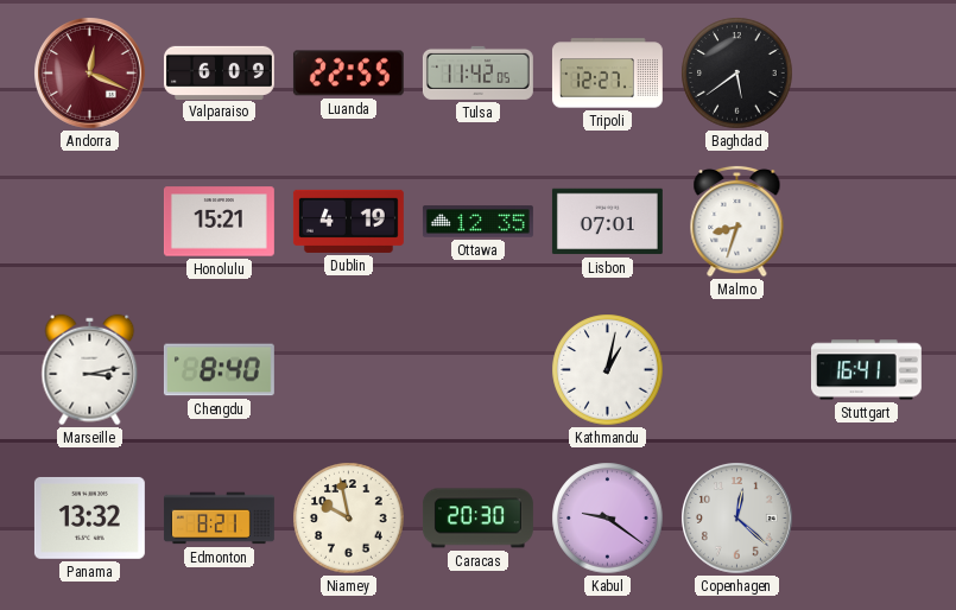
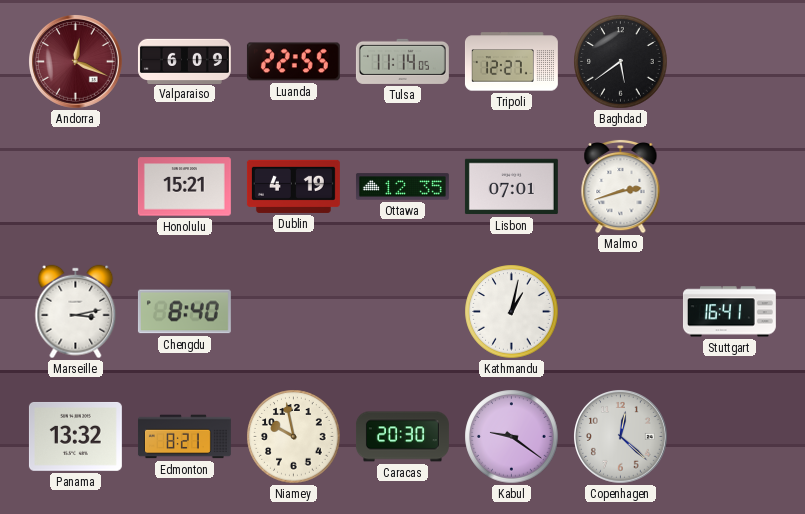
Tulsa: 11:42 -> 11:14
Malmo: 8:33 -> 2:42
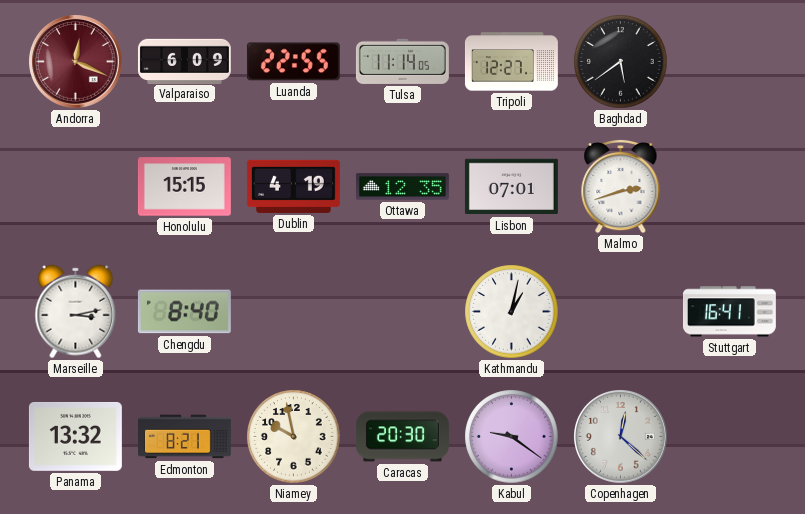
Honolulu: 15:21 -> 15:15
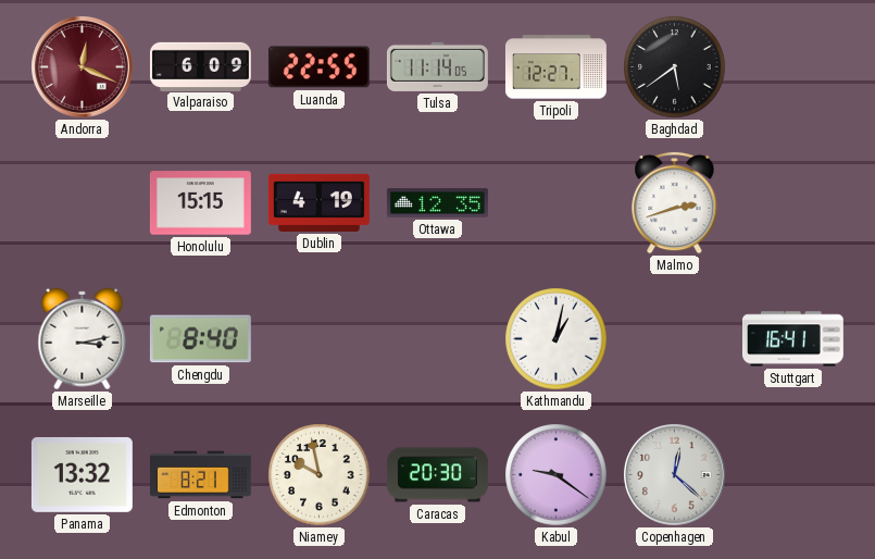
Lisbon: 07:01 -> none
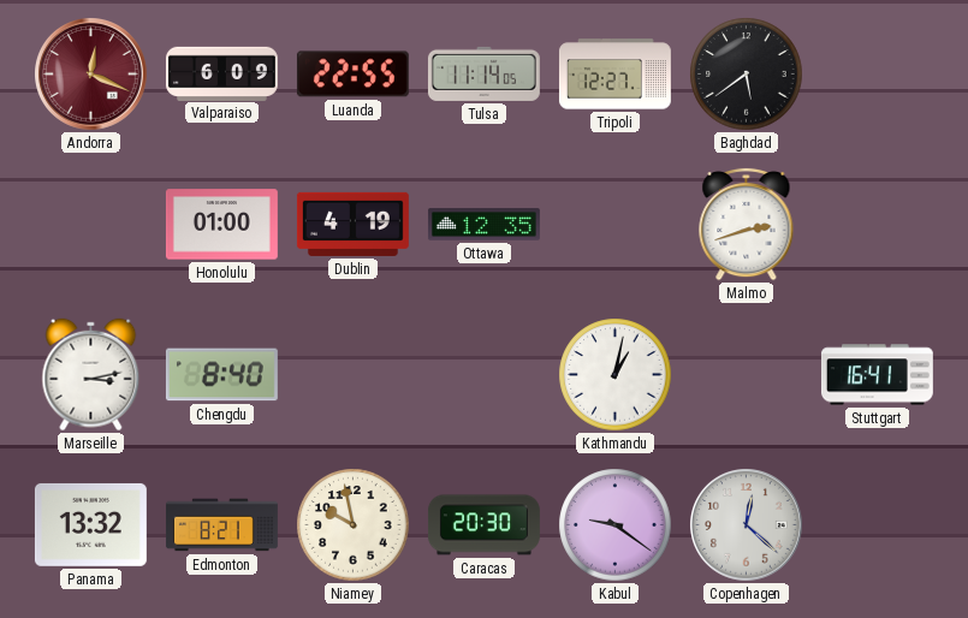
Honolulu: 15:15 -> 01:00
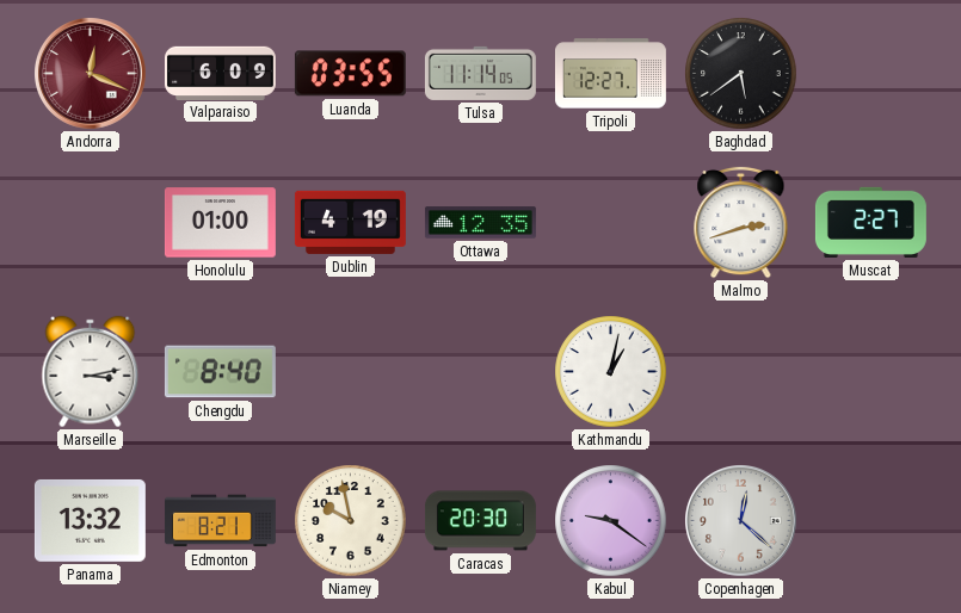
Luanda: 22:55 -> 03:55
Muscat: none -> 2:27
Stuttgart: 16:41 -> none
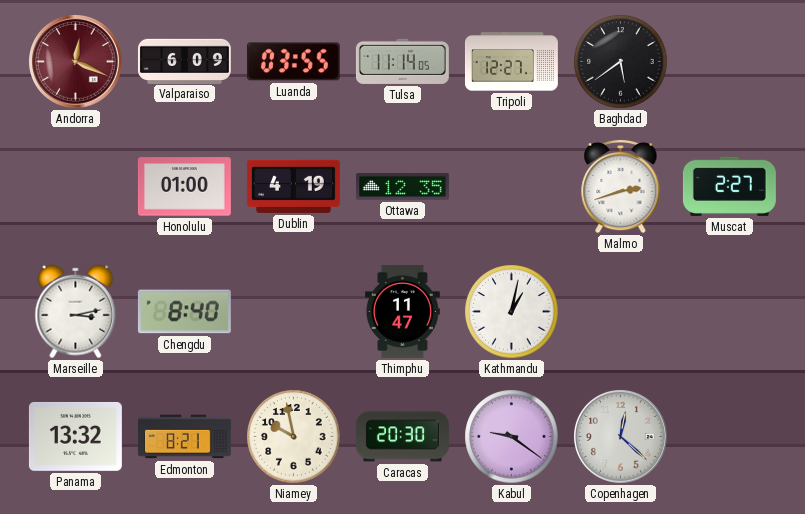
Thimphu: none -> 11:47
